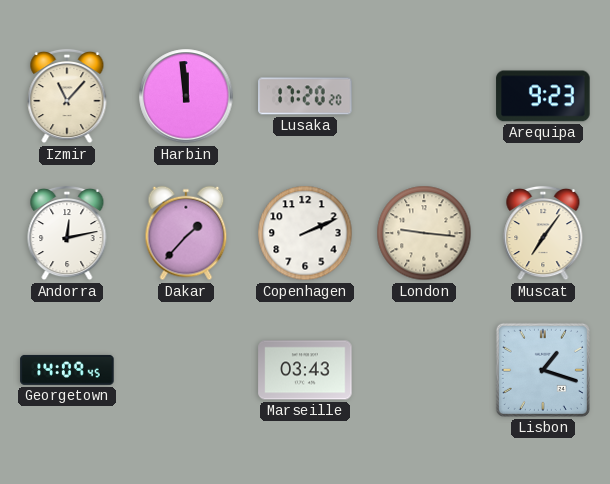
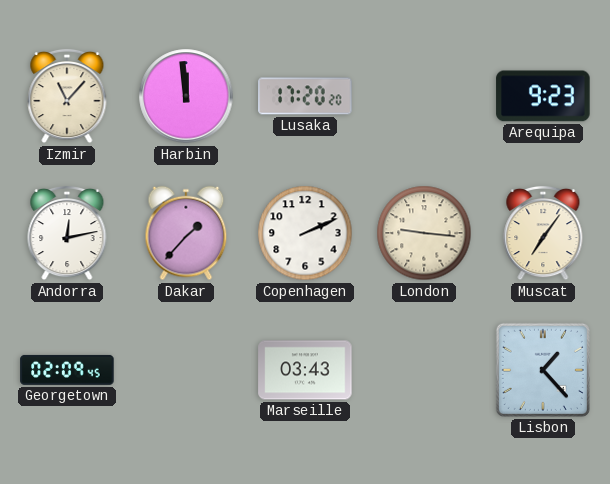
Georgetown: 14:09 -> 02:09
Lisbon: 1:18 -> 1:23
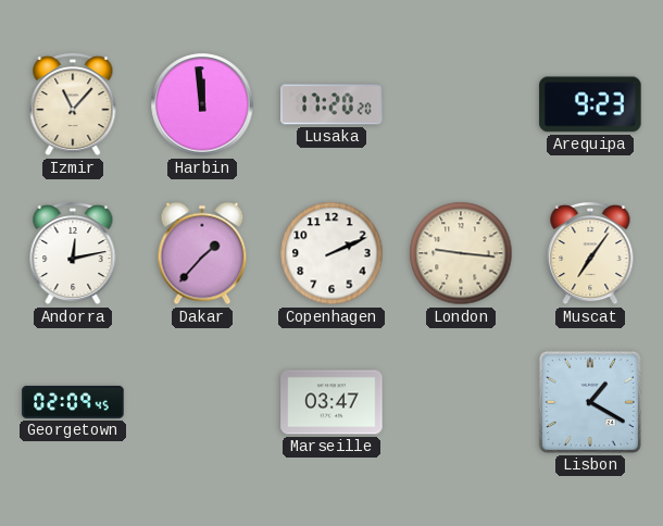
Marseille: 03:43 -> 03:47
Lisbon: 1:23 -> 1:20
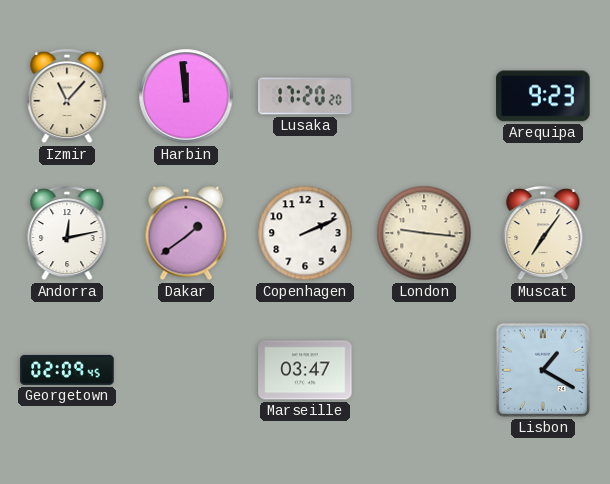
Dakar: 1:37 -> 1:39
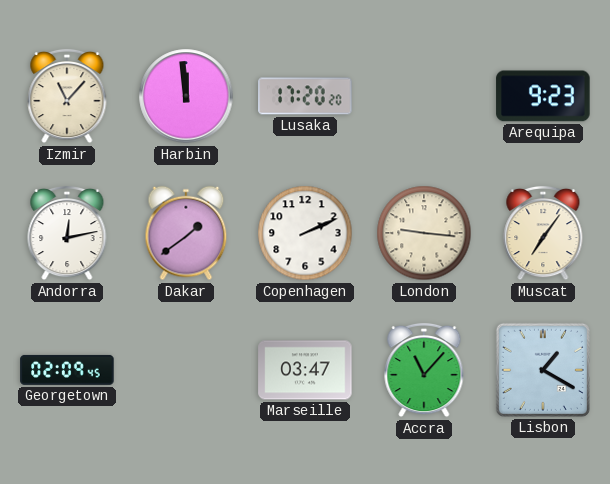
Accra: none -> 11:07
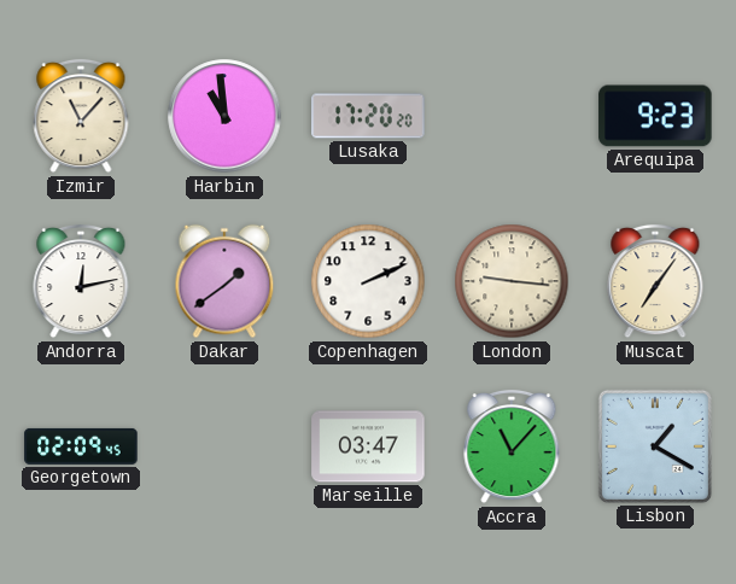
Harbin: 11:59 -> 10:59
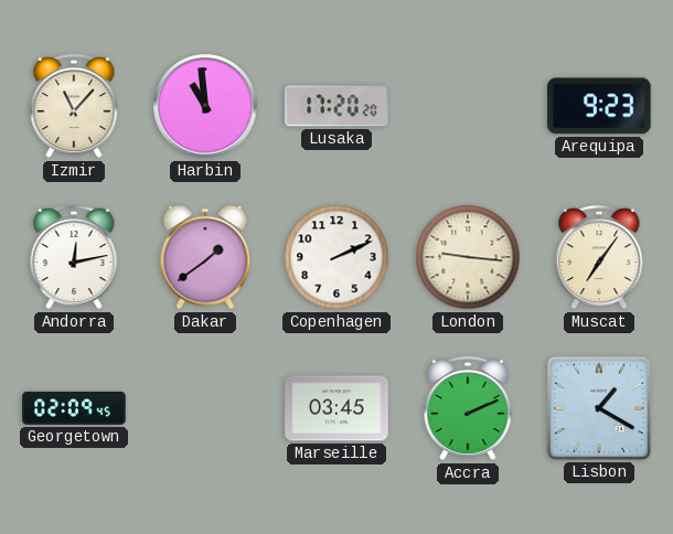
Marseille: 03:47 -> 03:45
Accra: 11:07 -> 2:11
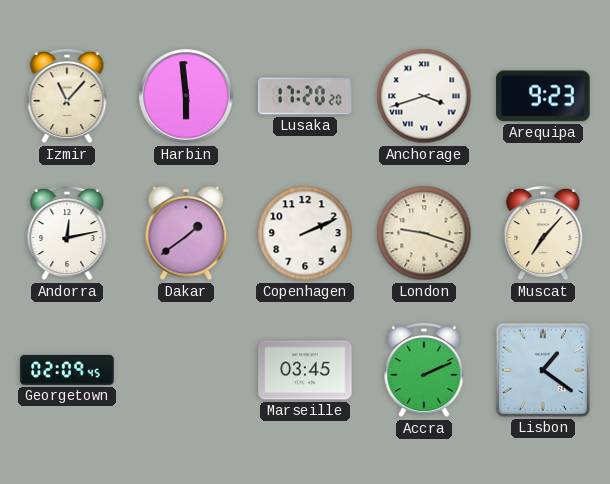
Harbin: 10:59 -> 5:59
Anchorage: none -> 3:42
London: 9:16 -> 9:18
Muscat: 7:06 -> 7:07
Lisbon: 1:20 -> 1:21
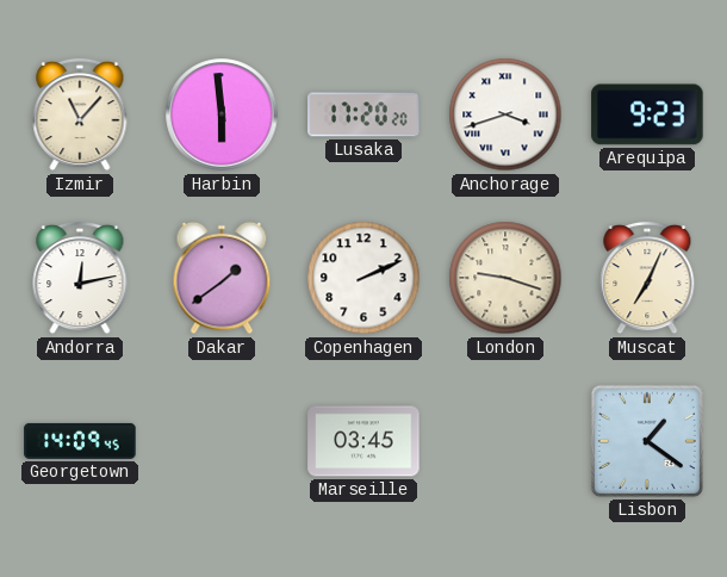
Muscat: 7:07 -> 7:04
Georgetown: 02:09 -> 14:09
Accra: 2:11 -> none
